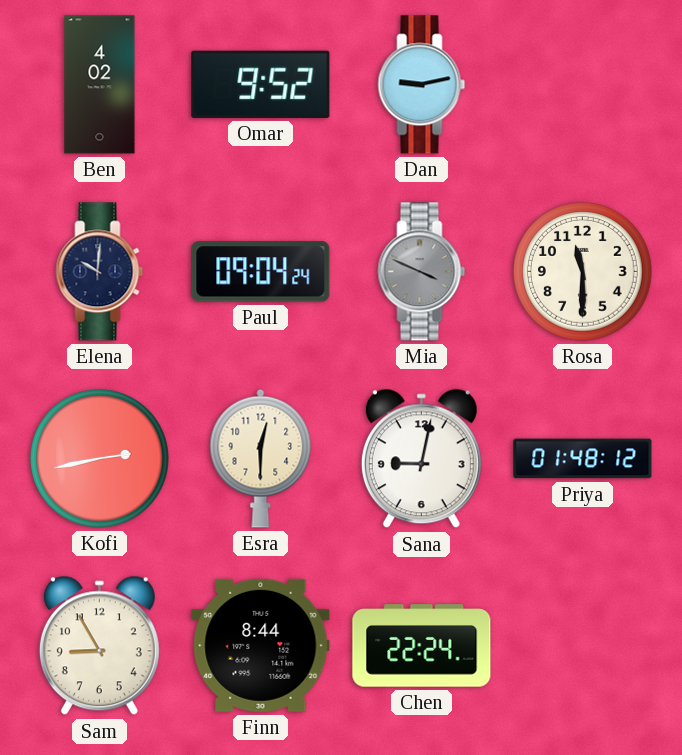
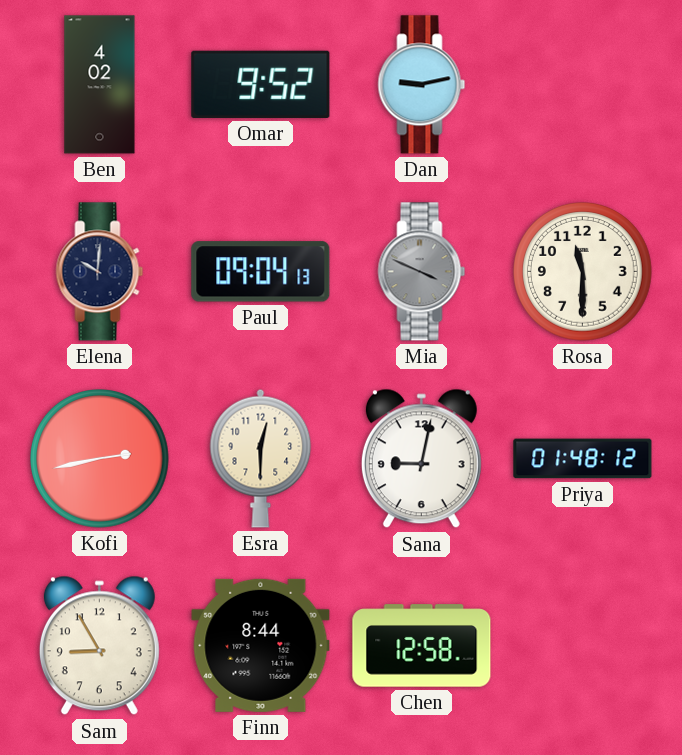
Paul: 09:04:24 -> 09:04:13
Chen: 22:24 -> 12:58
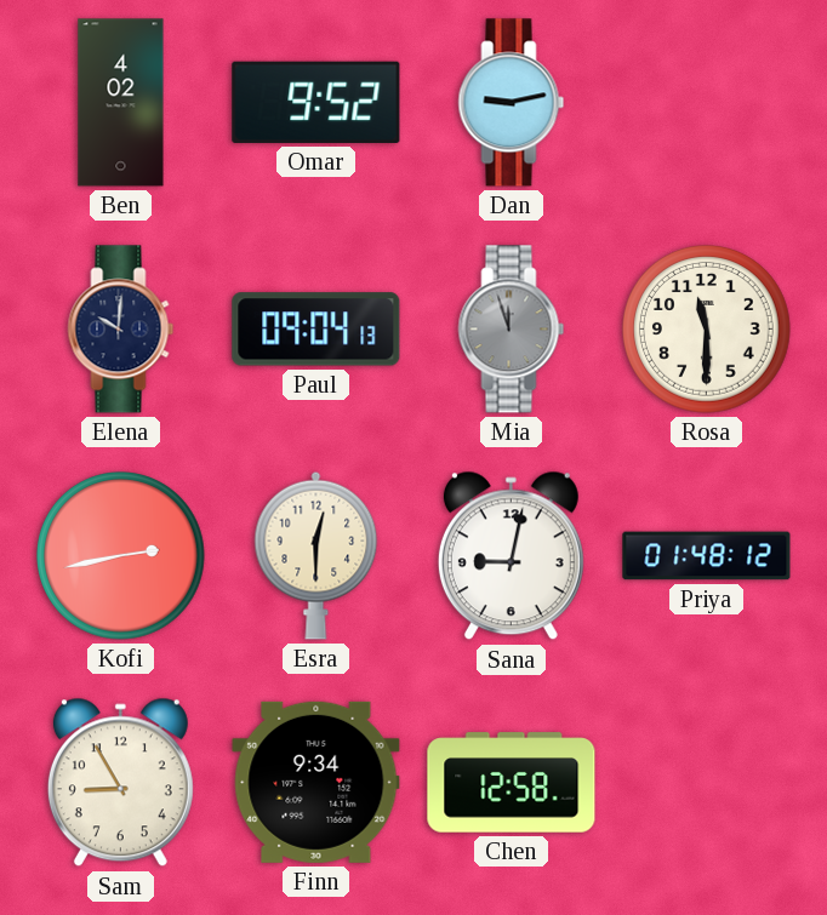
Mia: 3:49 -> 11:57
Finn: 8:44 -> 9:34
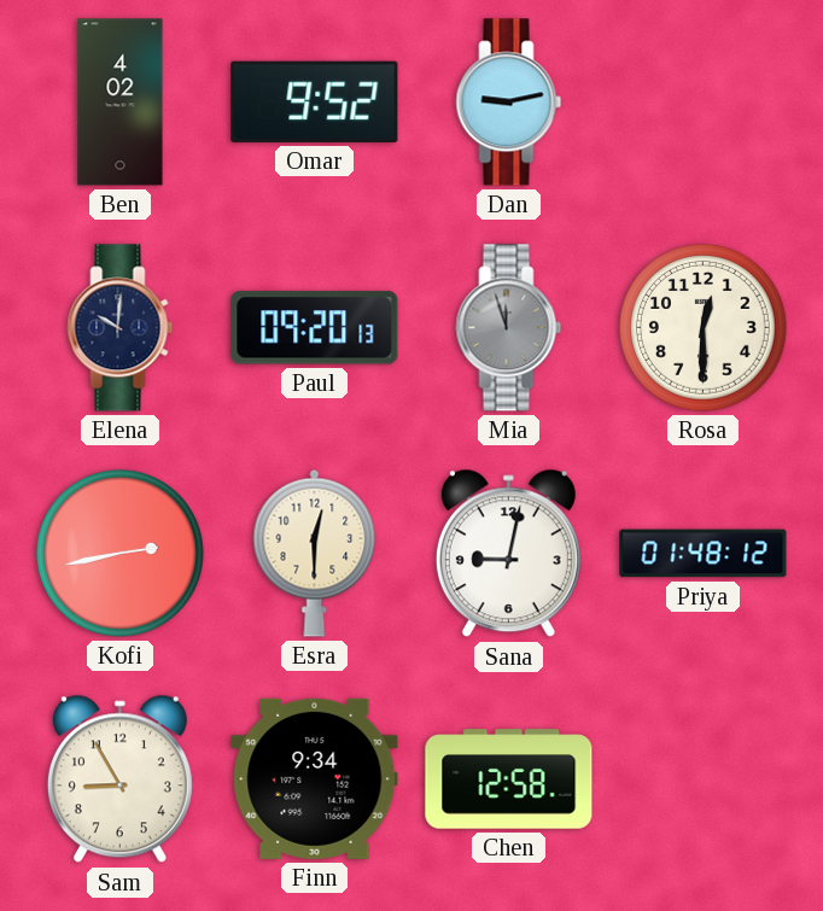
Paul: 09:04 -> 09:20
Rosa: 11:30 -> 12:30
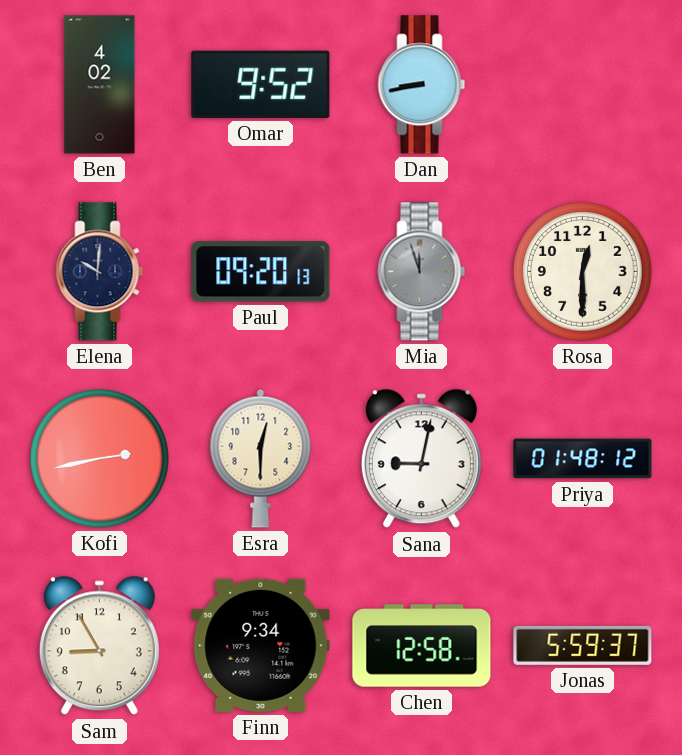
Dan: 9:13 -> 8:43
Jonas: none -> 5:59
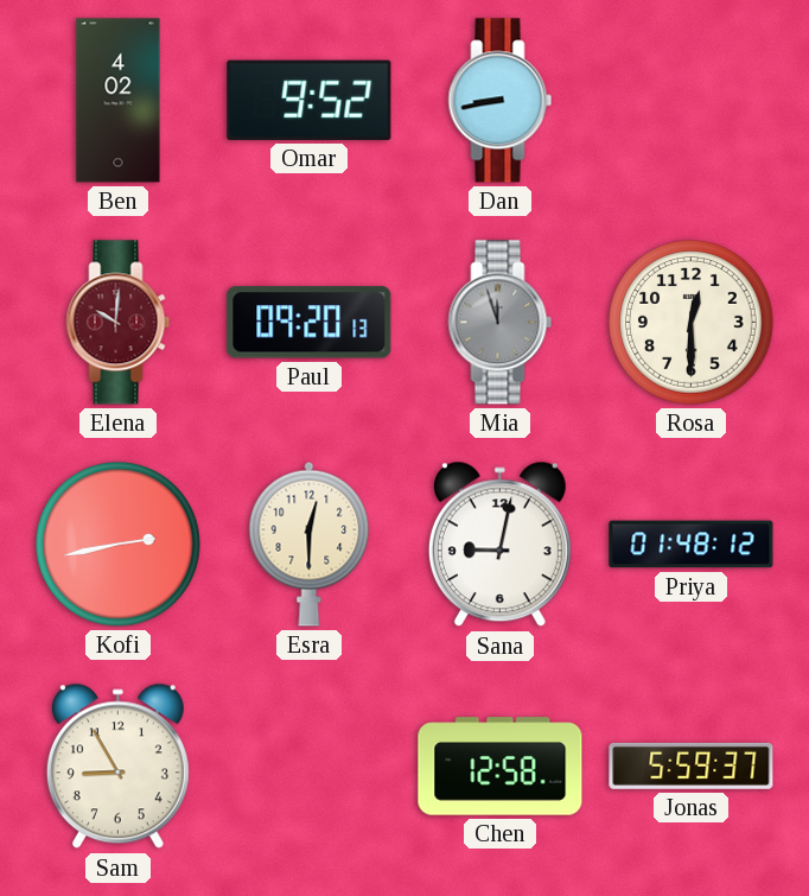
Elena dial: navy -> burgundy
Finn: 9:34 -> none
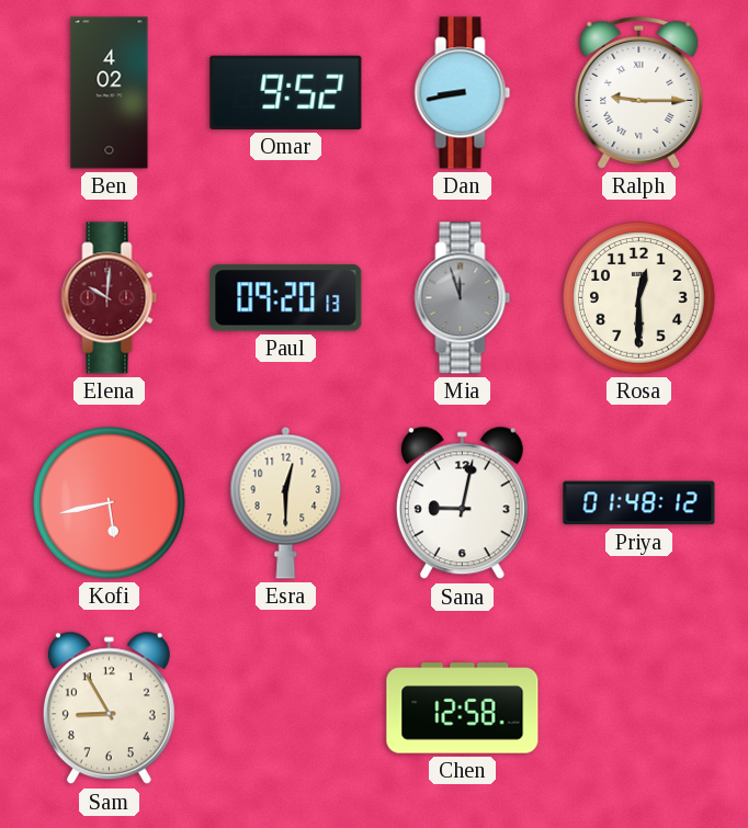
Ralph: none -> 9:15
Kofi: 2:43 -> 5:43
Jonas: 5:59 -> none
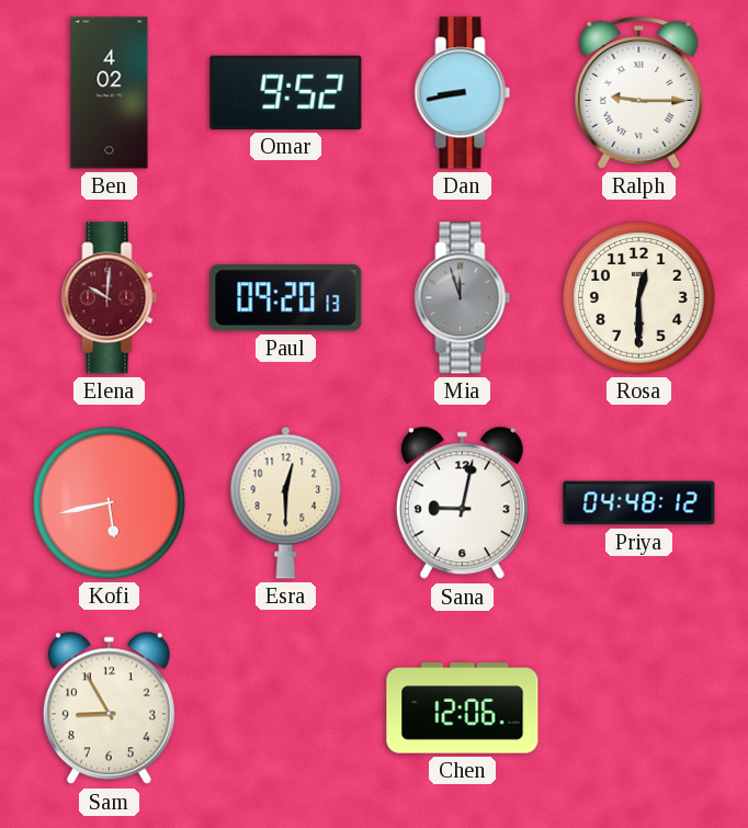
Priya: 01:48 -> 04:48
Chen: 12:58 -> 12:06
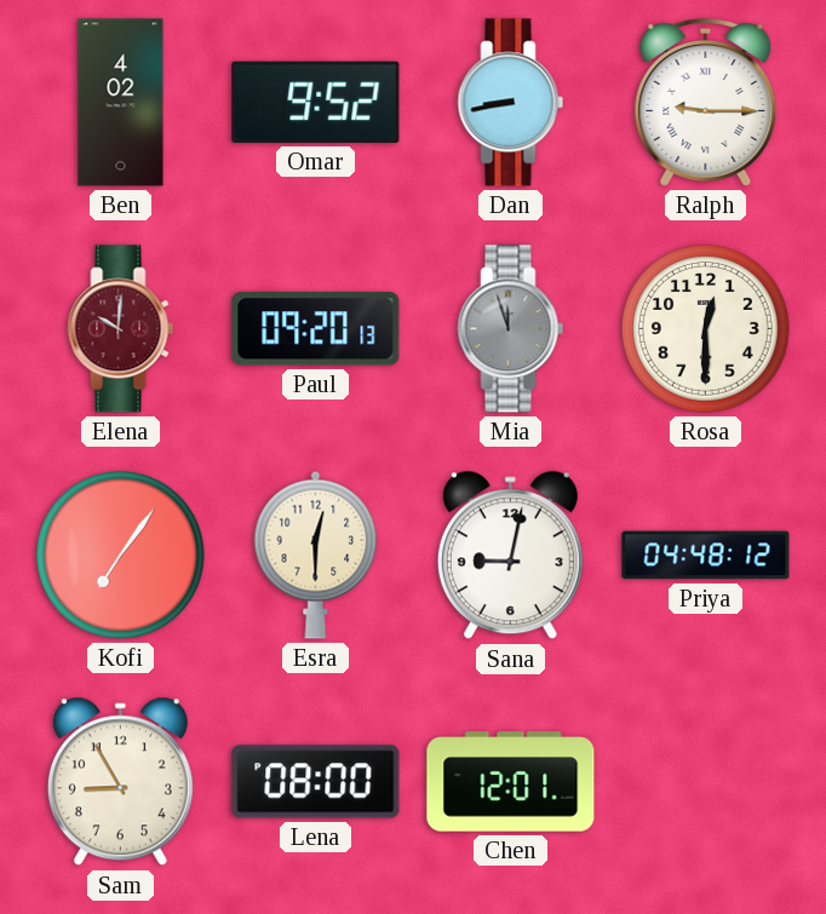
Kofi: 5:43 -> 7:06
Lena: none -> 08:00
Chen: 12:06 -> 12:01
